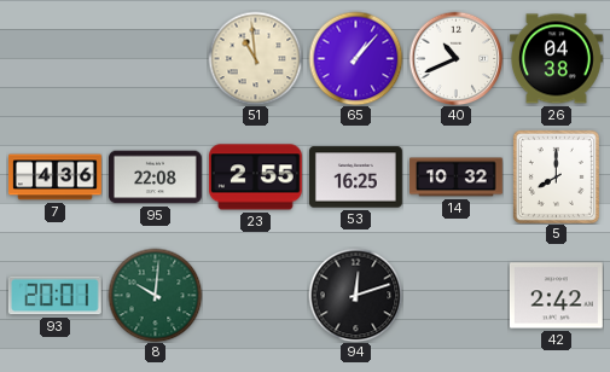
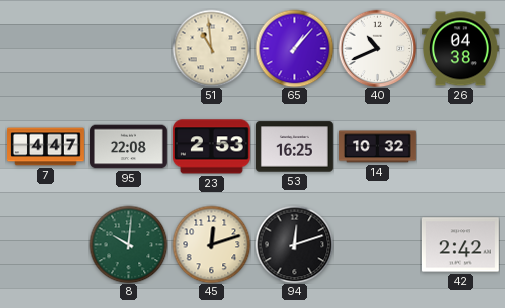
7: 4:36 -> 4:47
23: 2:55 -> 2:53
5: 8:00 -> none
93: 20:01 -> none
45: none -> 12:12
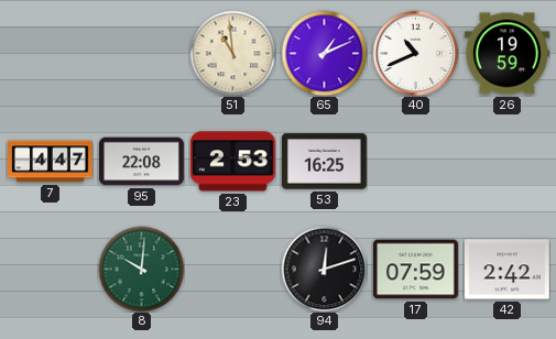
65: 1:07 -> 1:11
26: 04:38 -> 19:59
14: 10:32 -> none
45: 12:12 -> none
17: none -> 07:59
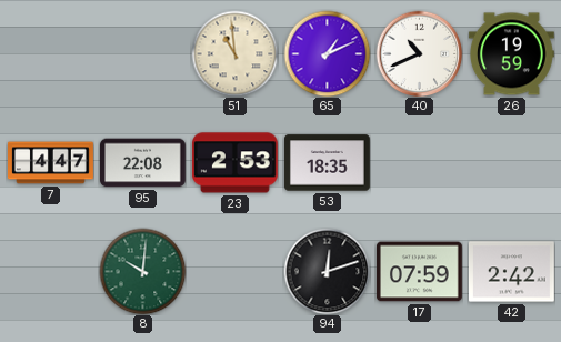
53: 16:25 -> 18:35
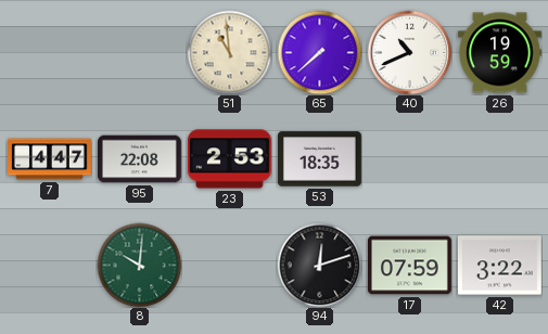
65: 1:11 -> 7:38
42: 2:42 -> 3:22
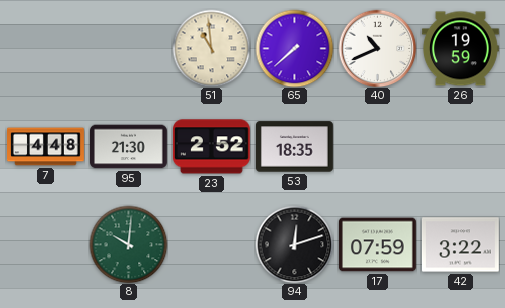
7: 4:47 -> 4:48
95: 22:08 -> 21:30
23: 2:53 -> 2:52
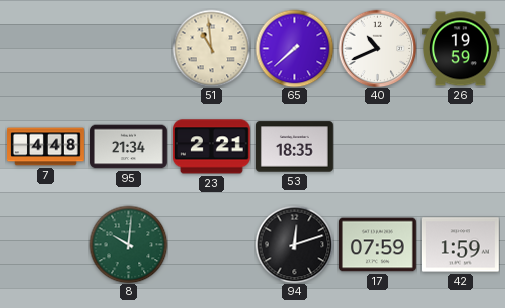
95: 21:30 -> 21:34
23: 2:52 -> 2:21
42: 3:22 -> 1:59
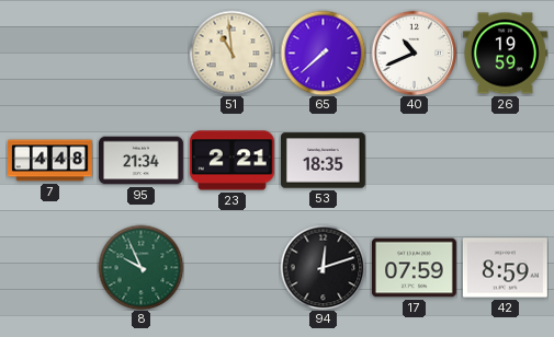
8: 10:01 -> 9:56
42: 1:59 -> 8:59
